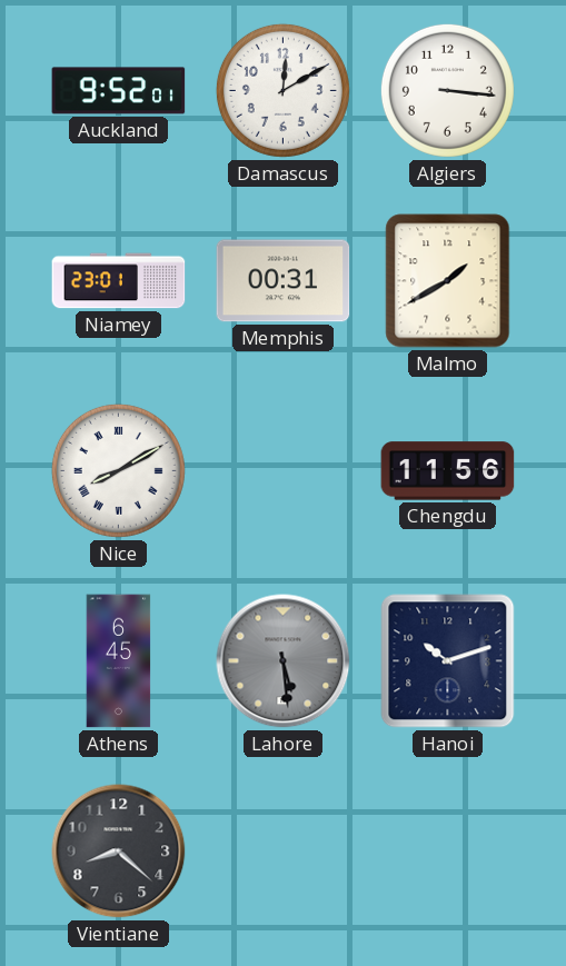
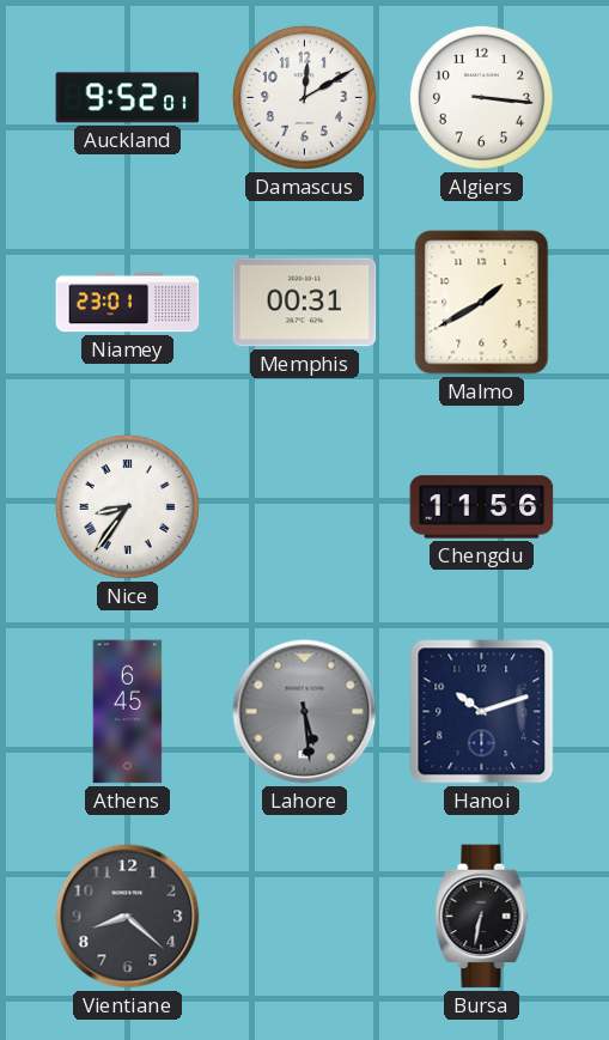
Nice: 8:10 -> 8:36
Bursa: none -> 6:32
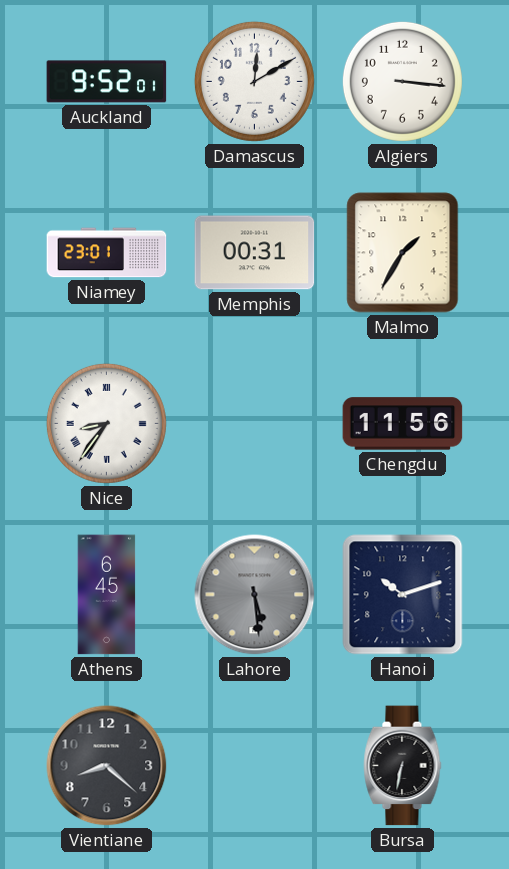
Malmo: 1:40 -> 1:35
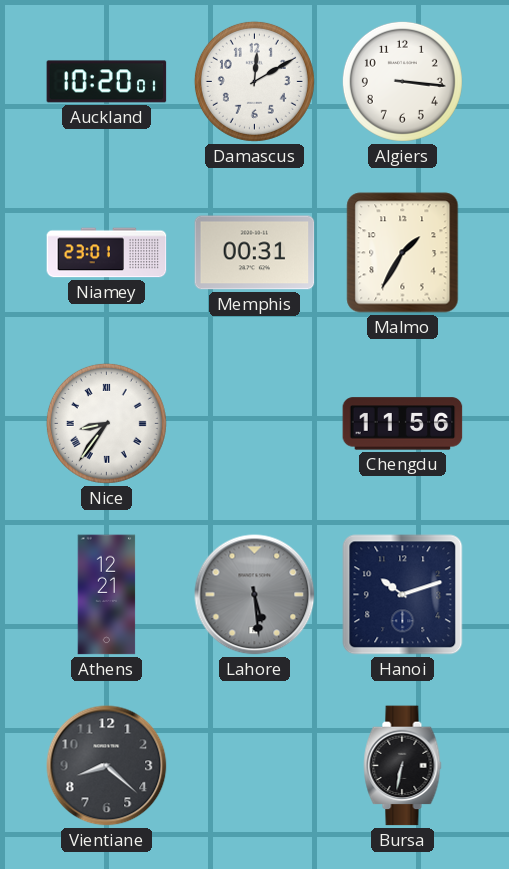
Auckland: 9:52 -> 10:20
Athens: 6:45 -> 12:21
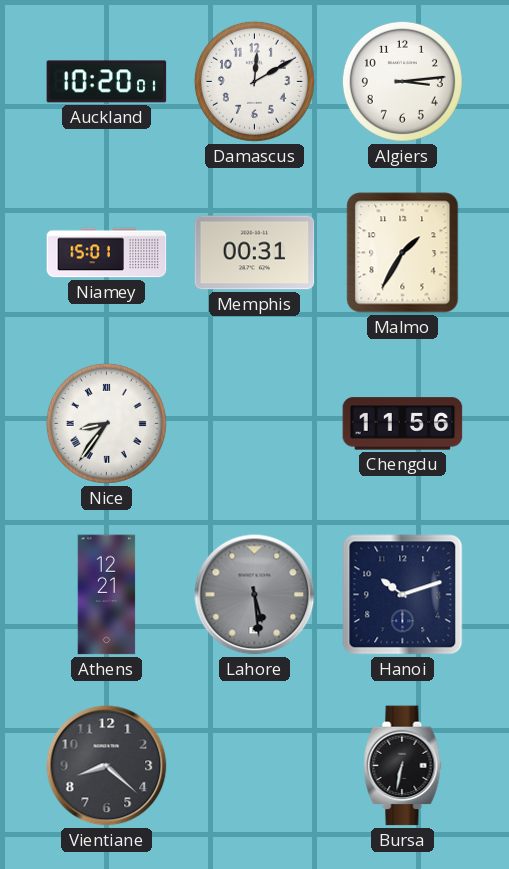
Algiers: 3:16 -> 3:14
Niamey: 23:01 -> 15:01
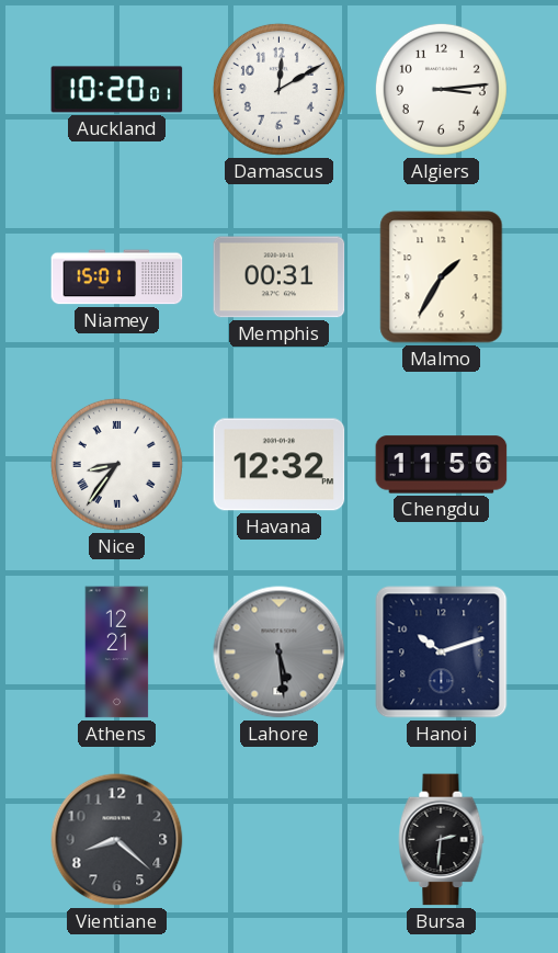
Havana: none -> 12:32
Bursa: 6:32 -> 2:31
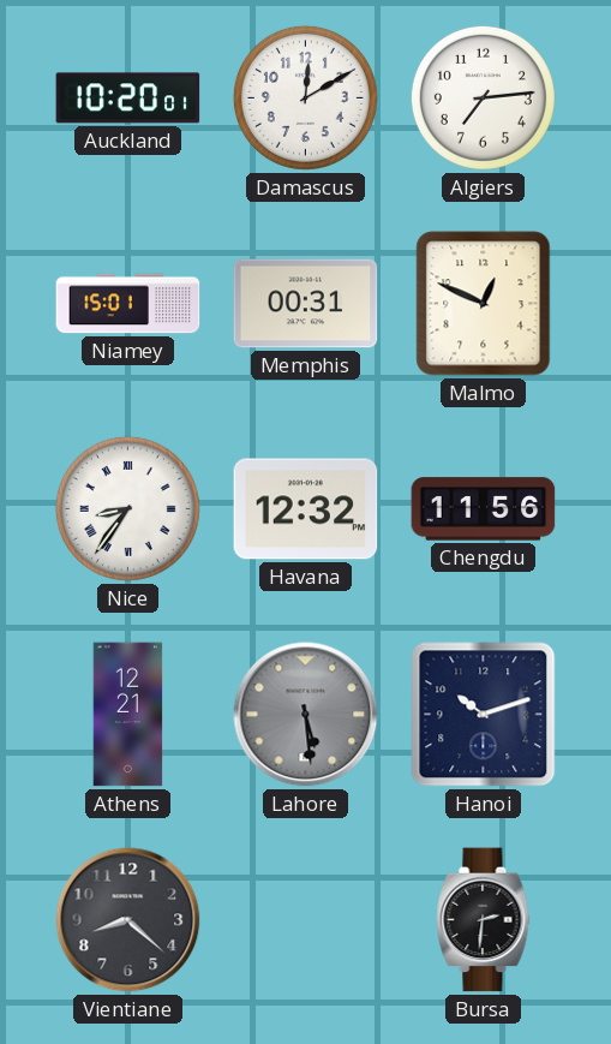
Algiers: 3:14 -> 7:14
Malmo: 1:35 -> 12:49
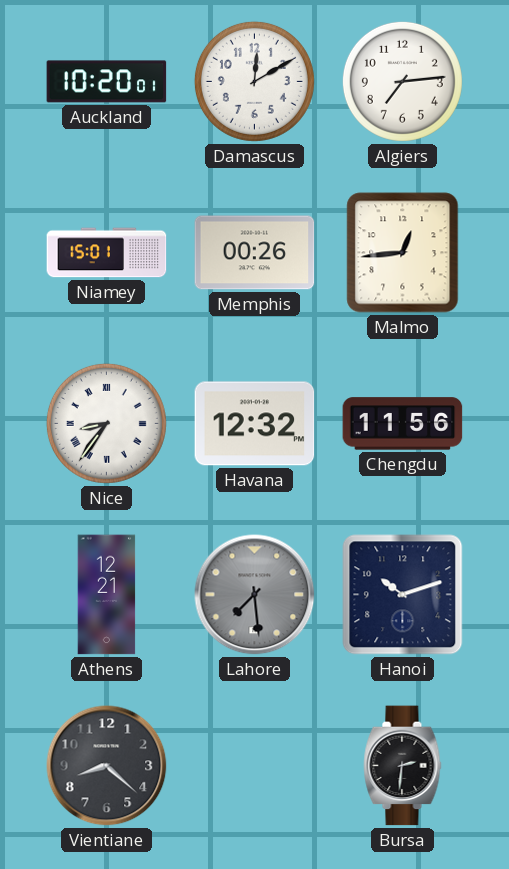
Memphis: 00:31 -> 00:26
Malmo: 12:49 -> 12:44
Lahore: 5:29 -> 7:29
